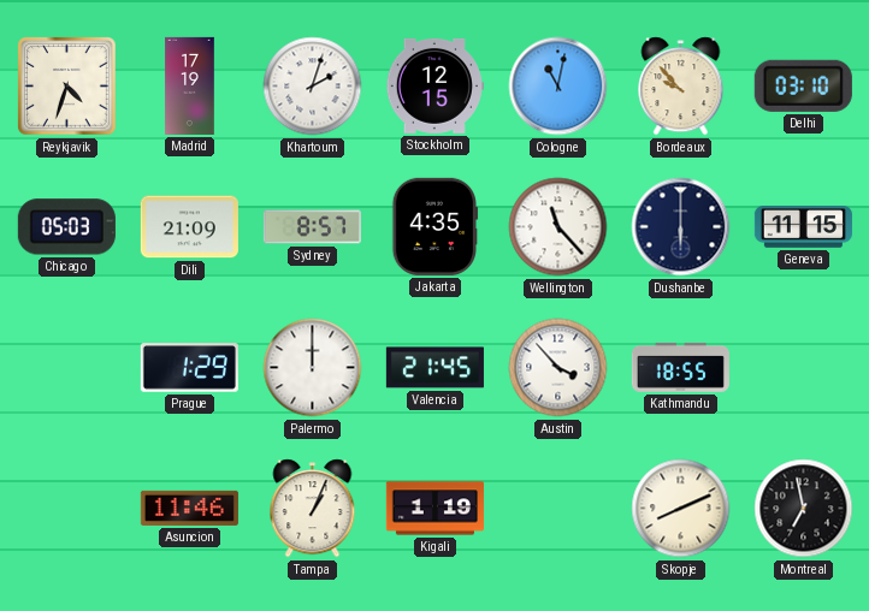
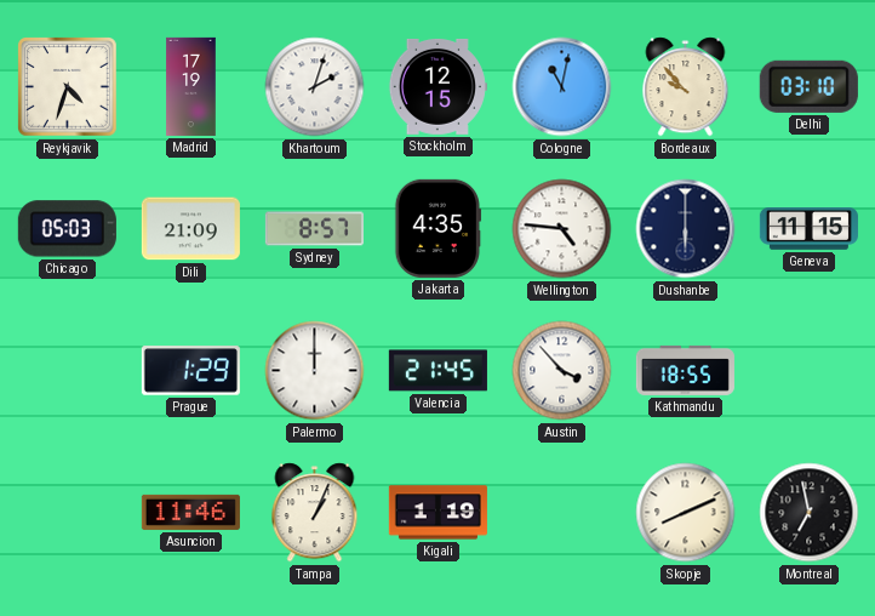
Wellington: 11:23 -> 4:46
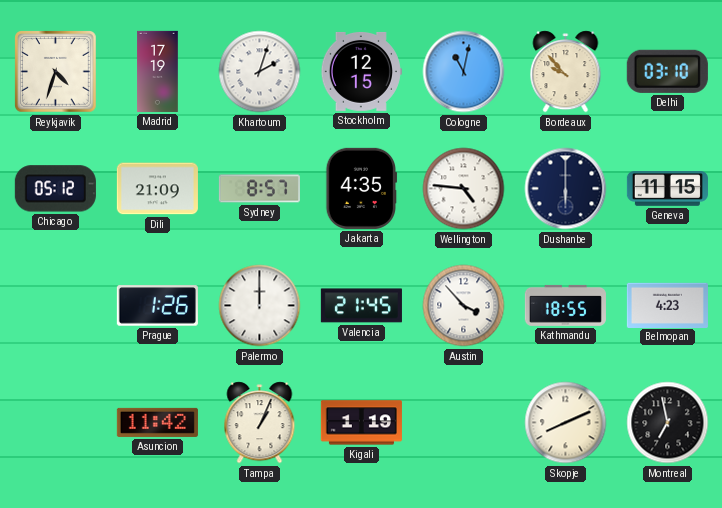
Chicago: 05:03 -> 05:12
Prague: 1:29 -> 1:26
Belmopan: none -> 4:23
Asuncion: 11:46 -> 11:42
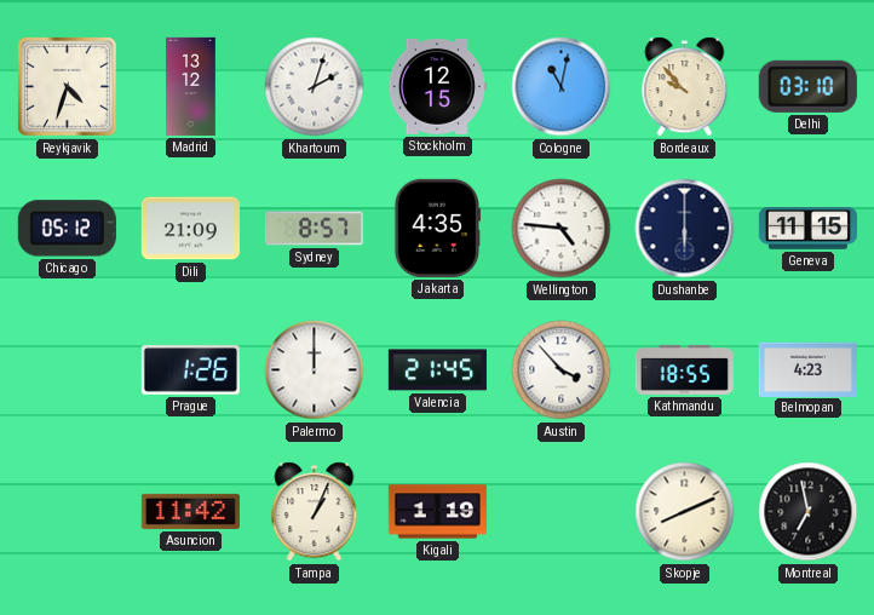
Madrid: 17:19 -> 13:12
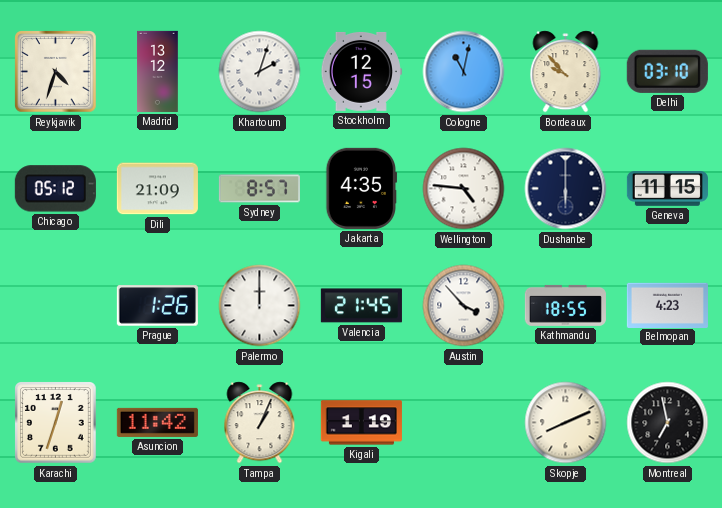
Karachi: none -> 12:33
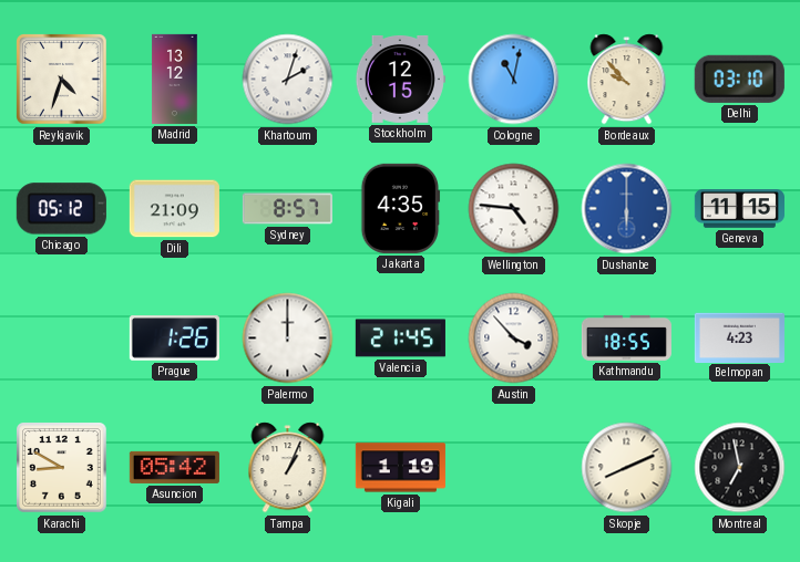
Dushanbe dial: navy -> blue
Karachi: 12:33 -> 8:50
Asuncion: 11:42 -> 05:42
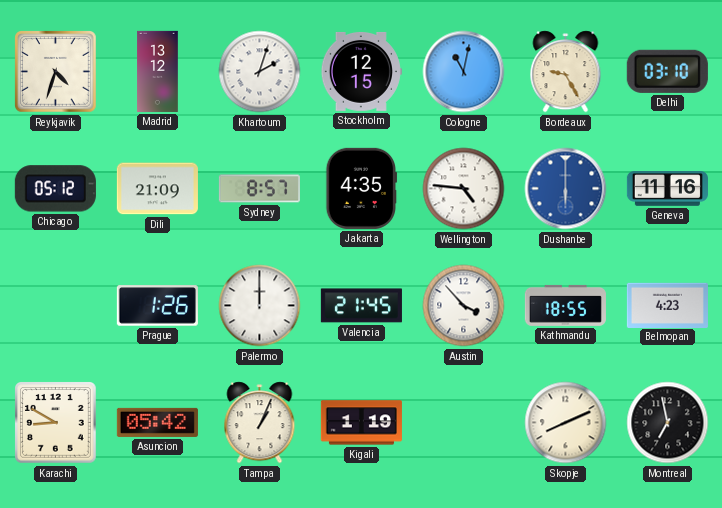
Bordeaux: 9:53 -> 9:25
Geneva: 11:15 -> 11:16
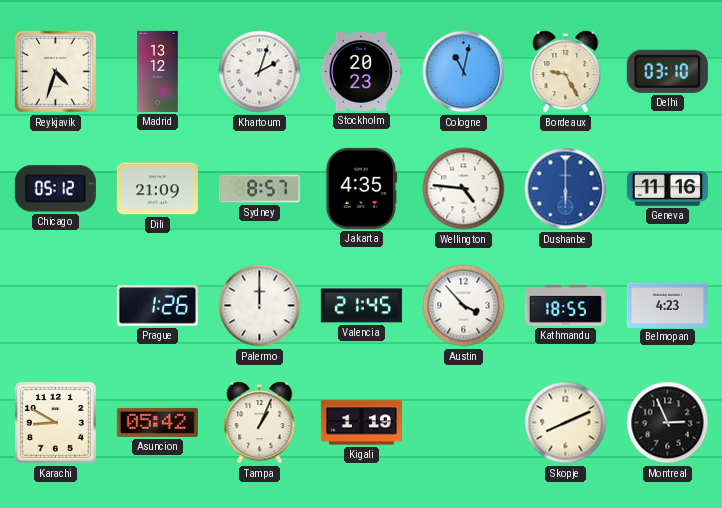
Stockholm: 12:15 -> 20:23
Montreal: 6:58 -> 2:56
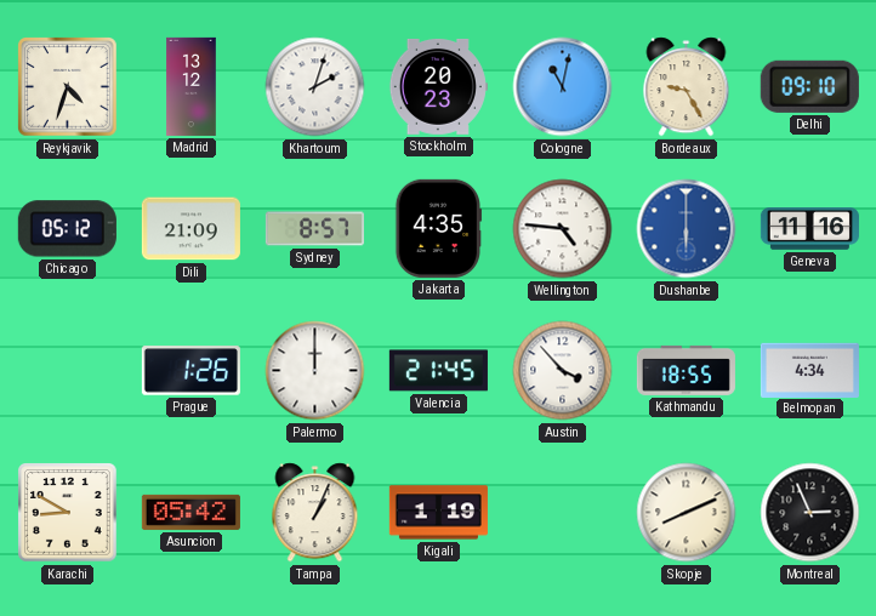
Delhi: 03:10 -> 09:10
Belmopan: 4:23 -> 4:34
